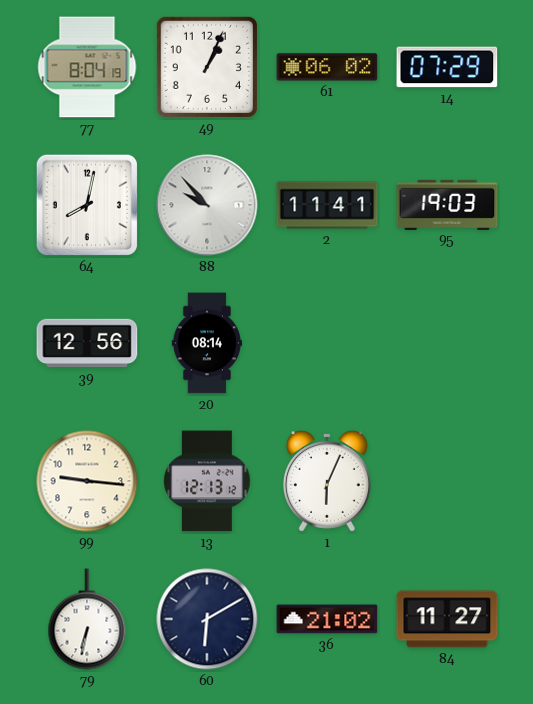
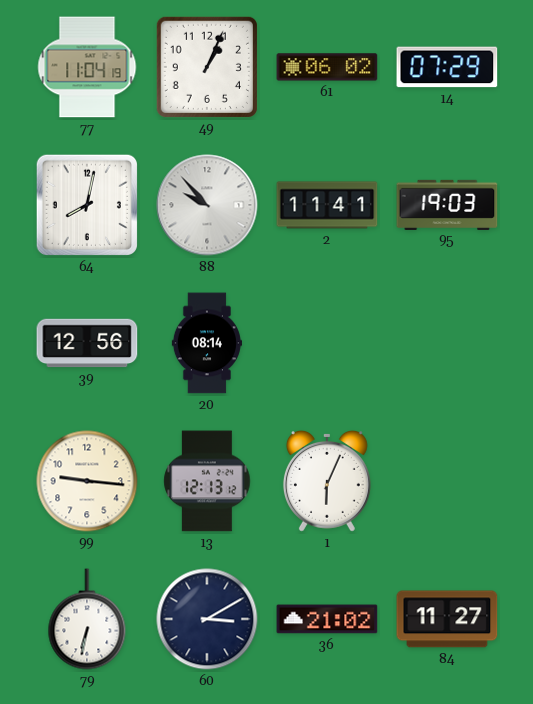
77: 8:04 -> 11:04
60: 6:10 -> 3:10
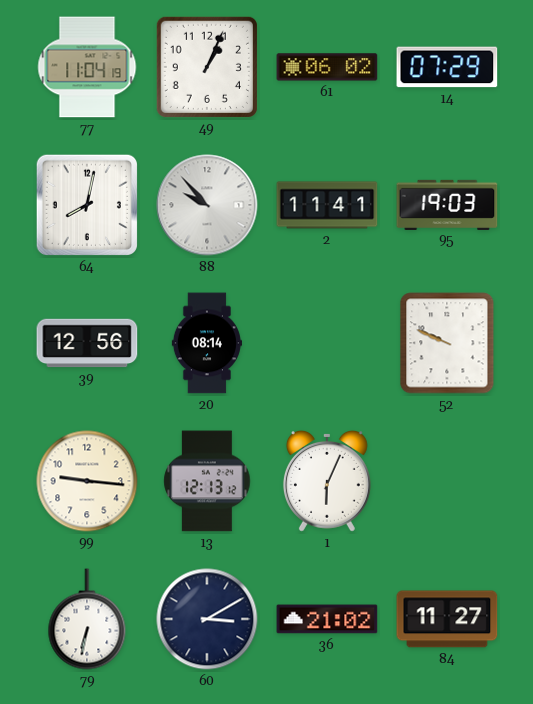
52: none -> 9:49
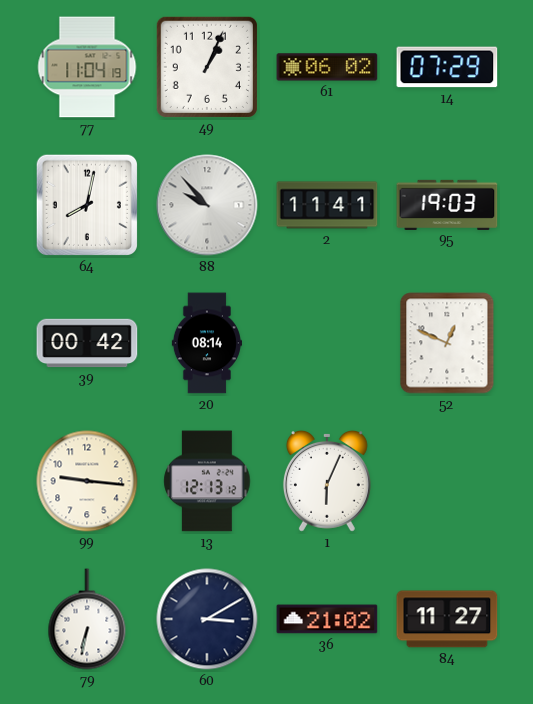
39: 12:56 -> 00:42
52: 9:49 -> 12:49
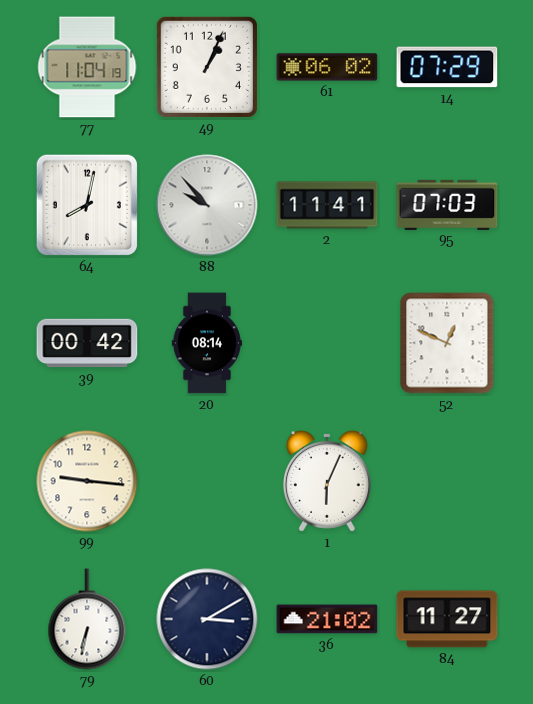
95: 19:03 -> 07:03
13: 12:13 -> none
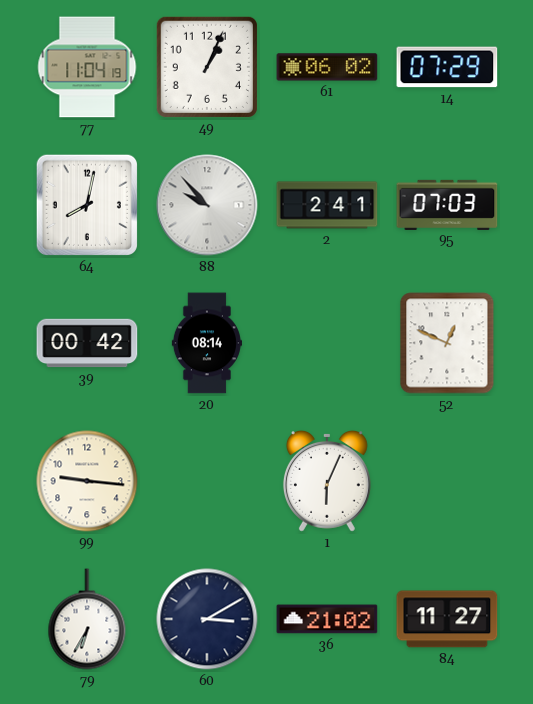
2: 11:41 -> 2:41
79: 6:32 -> 6:35
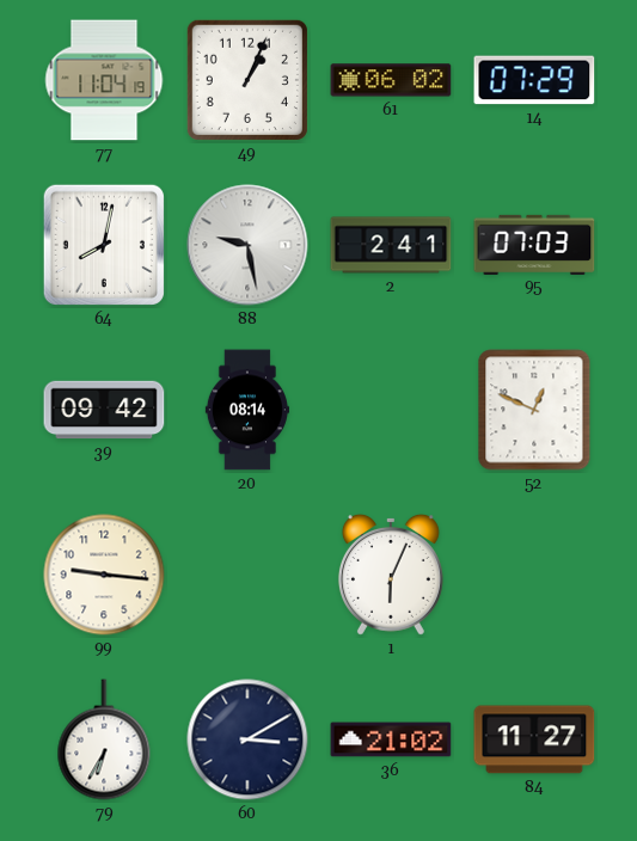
88: 9:53 -> 9:28
39: 00:42 -> 09:42
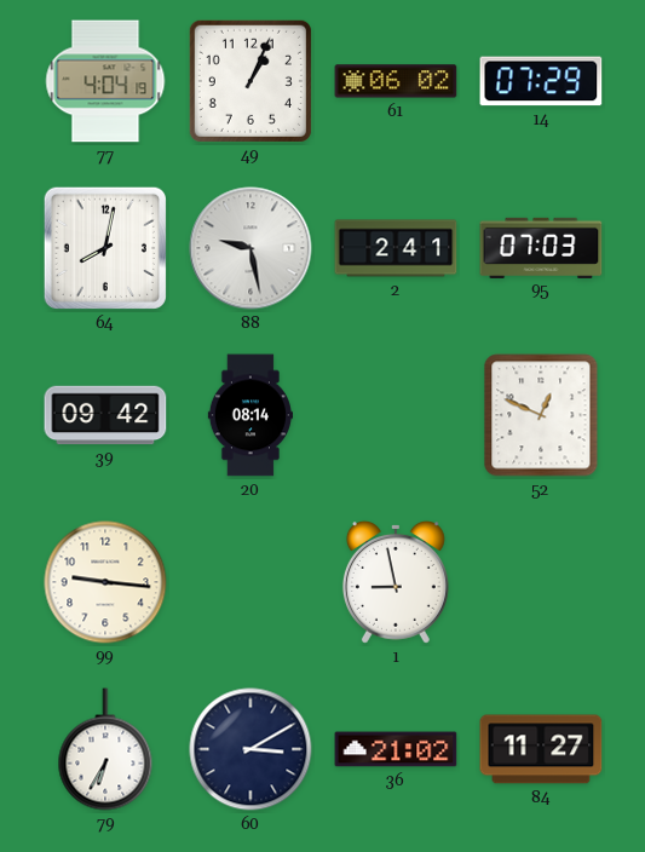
77: 11:04 -> 4:04
1: 6:04 -> 8:58
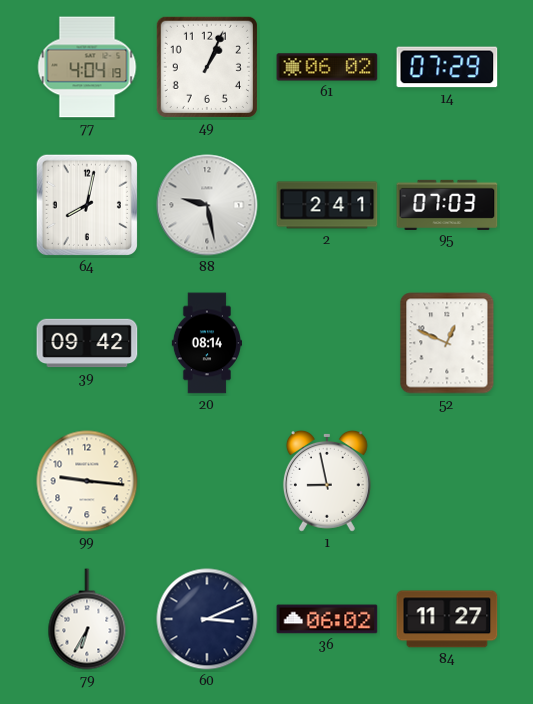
60: 3:10 -> 3:11
36: 21:02 -> 06:02
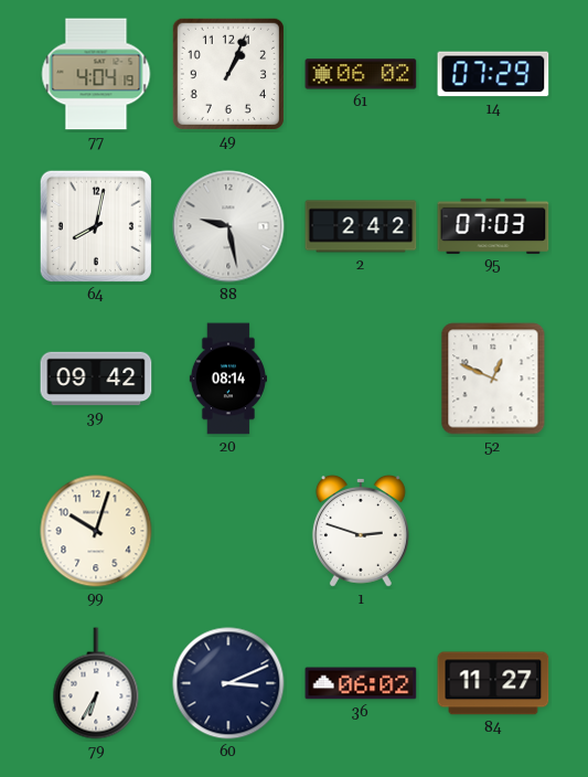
2: 2:41 -> 2:42
99: 9:16 -> 10:03
1: 8:58 -> 2:48
